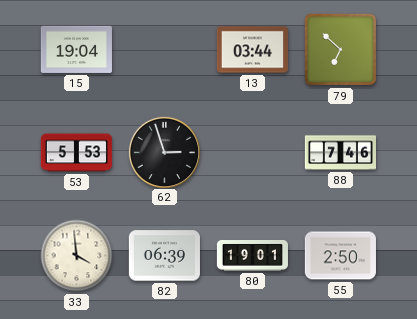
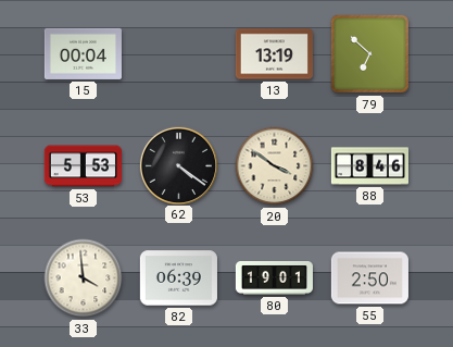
15: 19:04 -> 00:04
13: 03:44 -> 13:19
62: 2:57 -> 4:21
20: none -> 3:51
88: 7:46 -> 8:46
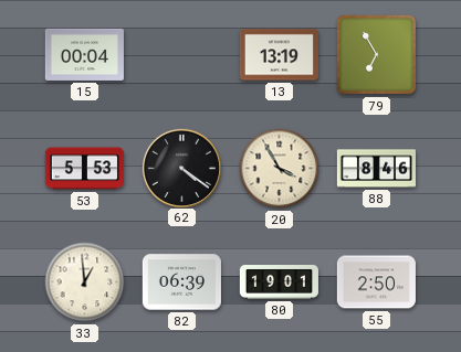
79: 6:52 -> 6:55
20: 3:51 -> 3:55
33: 3:59 -> 12:59
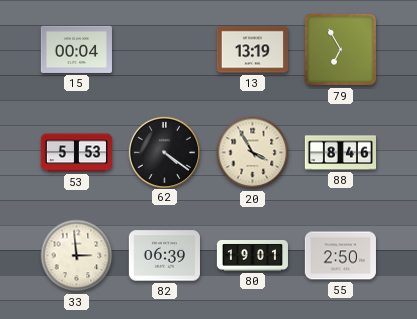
33: 12:59 -> 2:59
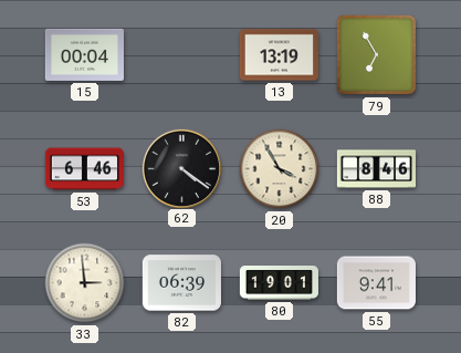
53: 5:53 -> 6:46
55: 2:50 -> 9:41
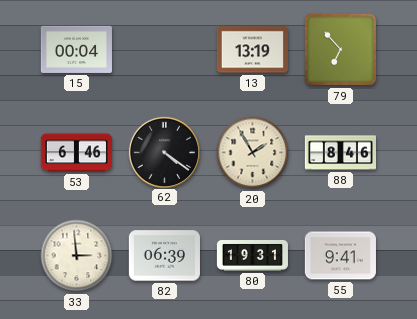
79: 6:55 -> 6:53
20: 3:55 -> 1:55
80: 19:01 -> 19:31
